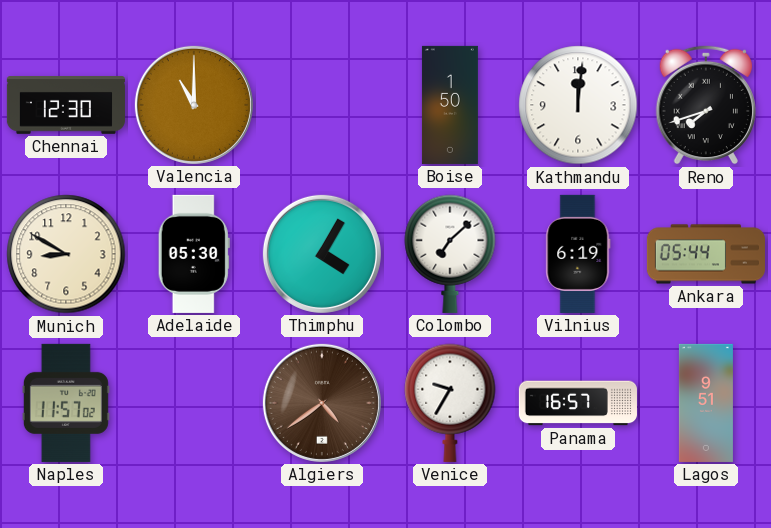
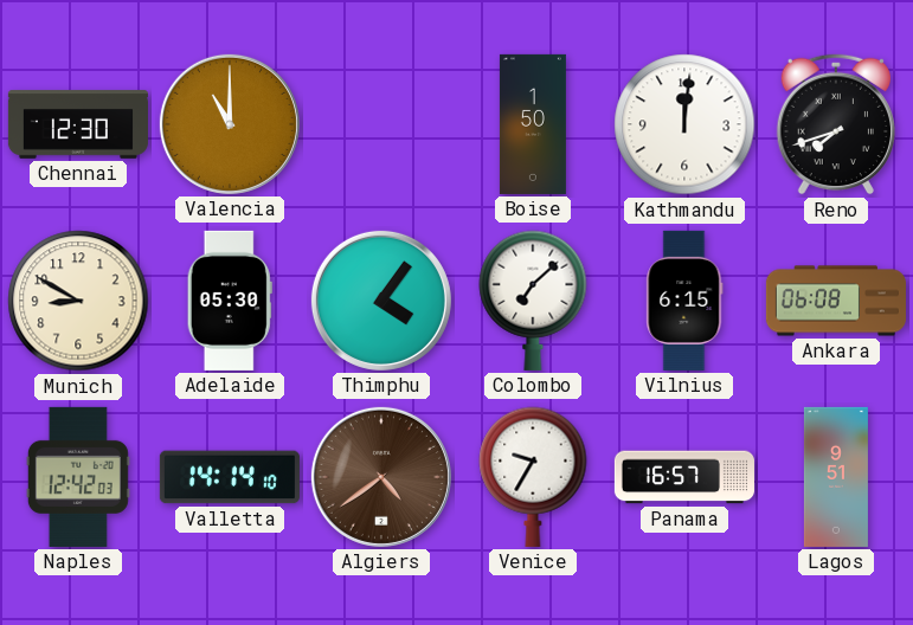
Thimphu: 4:05 -> 4:06
Vilnius: 6:19 -> 6:15
Ankara: 05:44 -> 06:08
Naples: 11:57 -> 12:42
Valletta: none -> 14:14
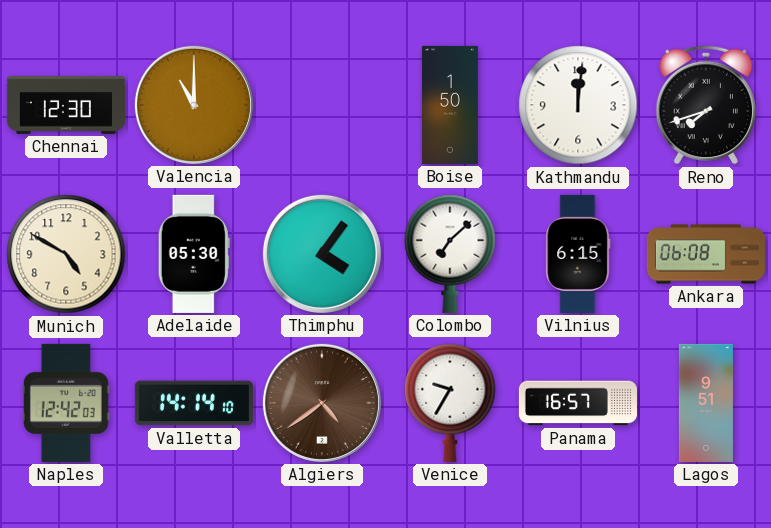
Munich: 8:50 -> 4:50
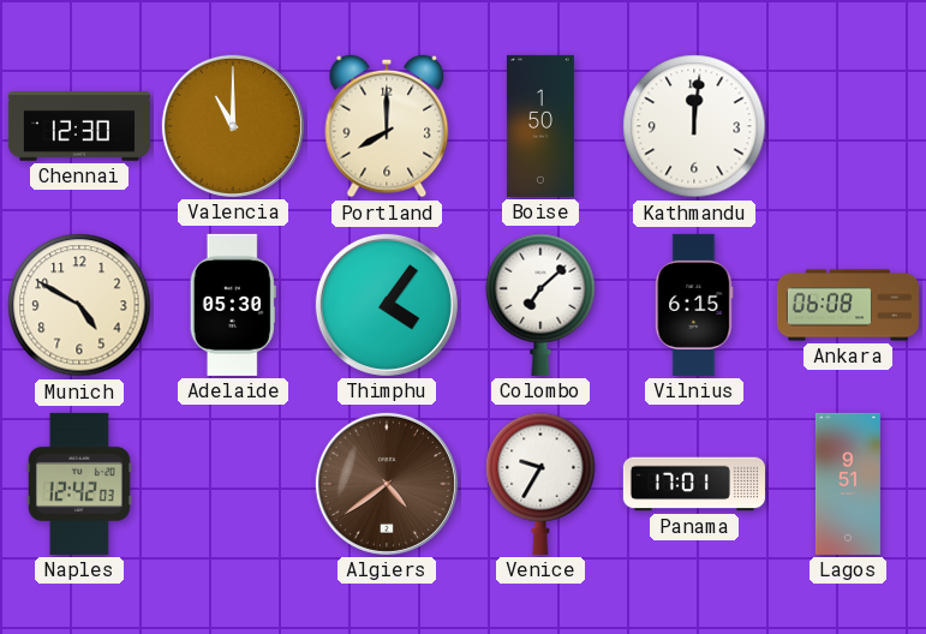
Portland: none -> 8:00
Reno: 7:42 -> none
Valletta: 14:14 -> none
Panama: 16:57 -> 17:01
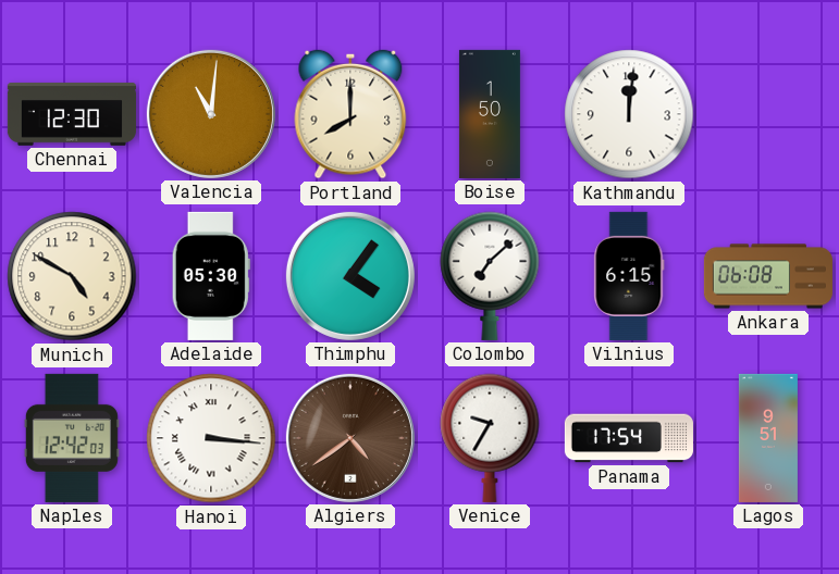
Valencia: 11:00 -> 11:01
Hanoi: none -> 3:16
Panama: 17:01 -> 17:54
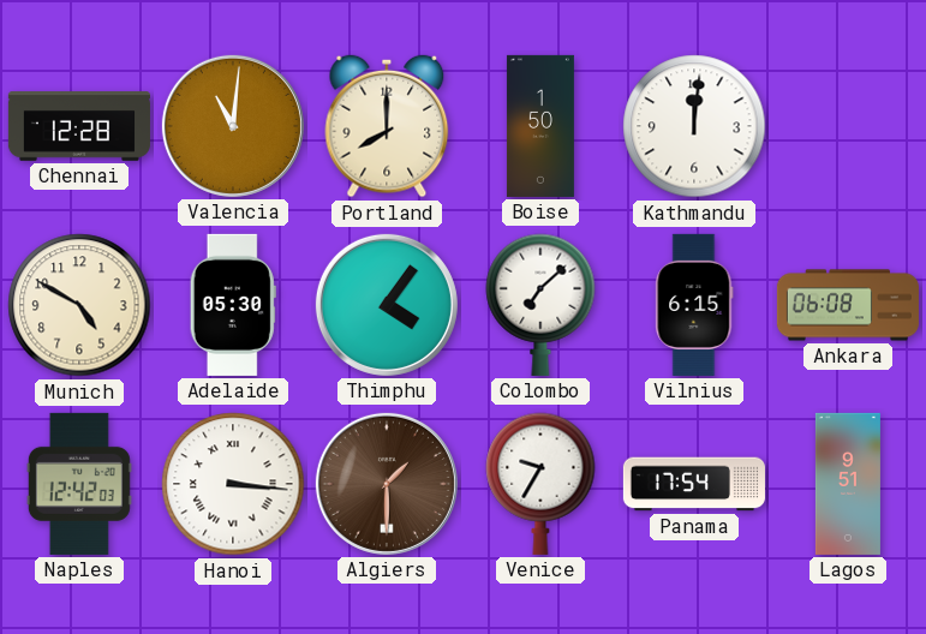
Chennai: 12:30 -> 12:28
Algiers: 4:39 -> 1:30
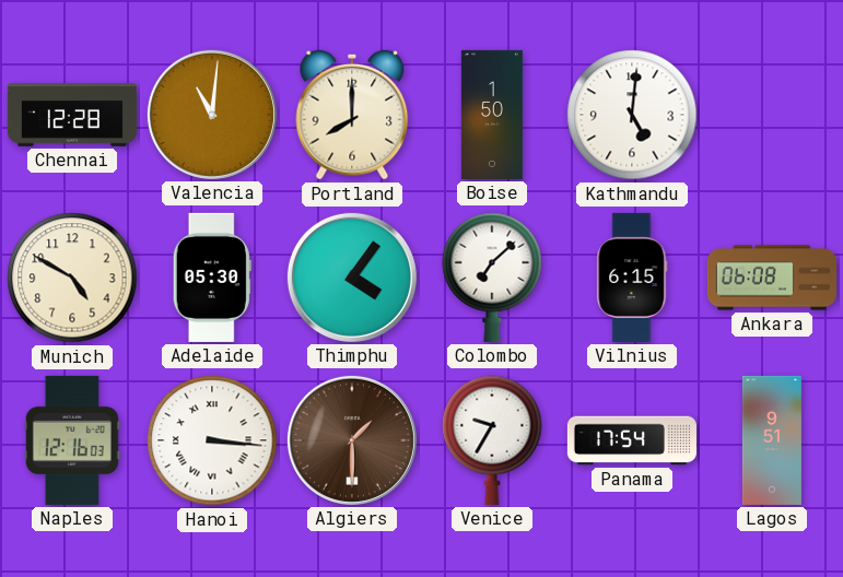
Kathmandu: 12:01 -> 5:01
Naples: 12:42 -> 12:16
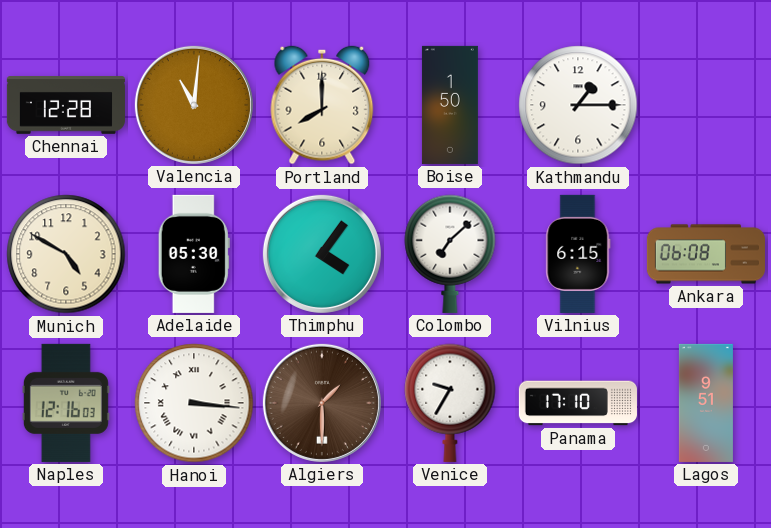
Kathmandu: 5:01 -> 1:15
Panama: 17:54 -> 17:10
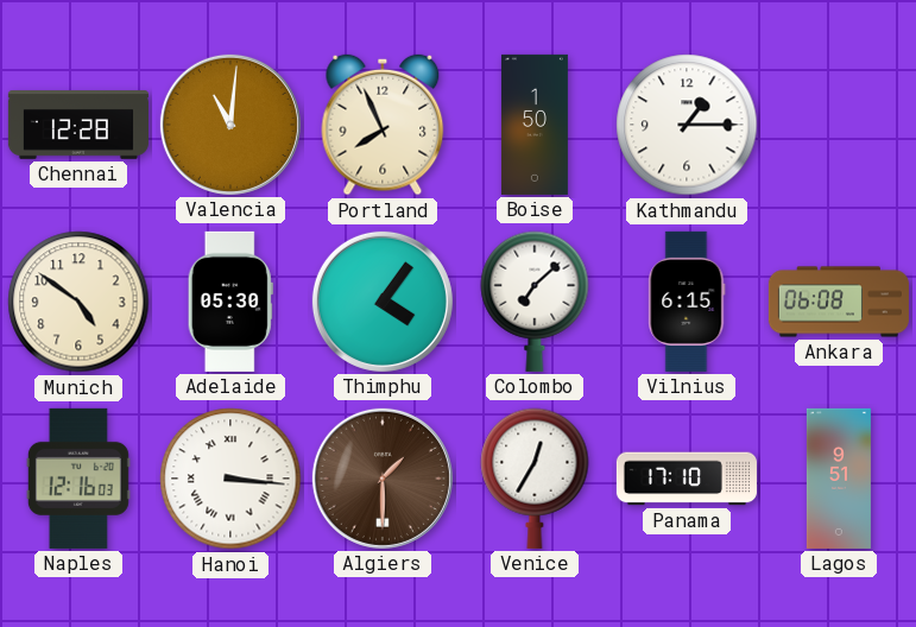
Portland: 8:00 -> 7:56
Munich: 4:50 -> 4:51
Venice: 9:35 -> 12:35
